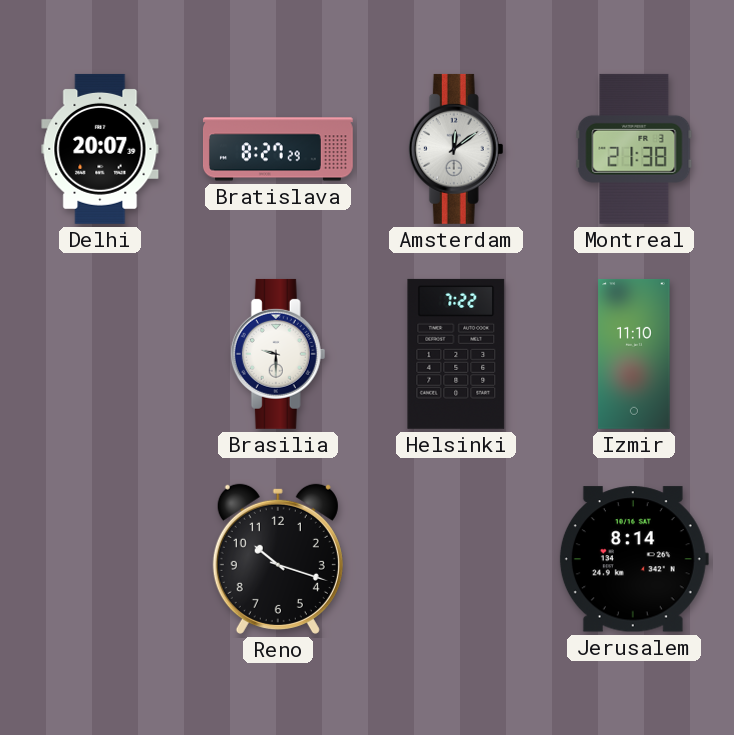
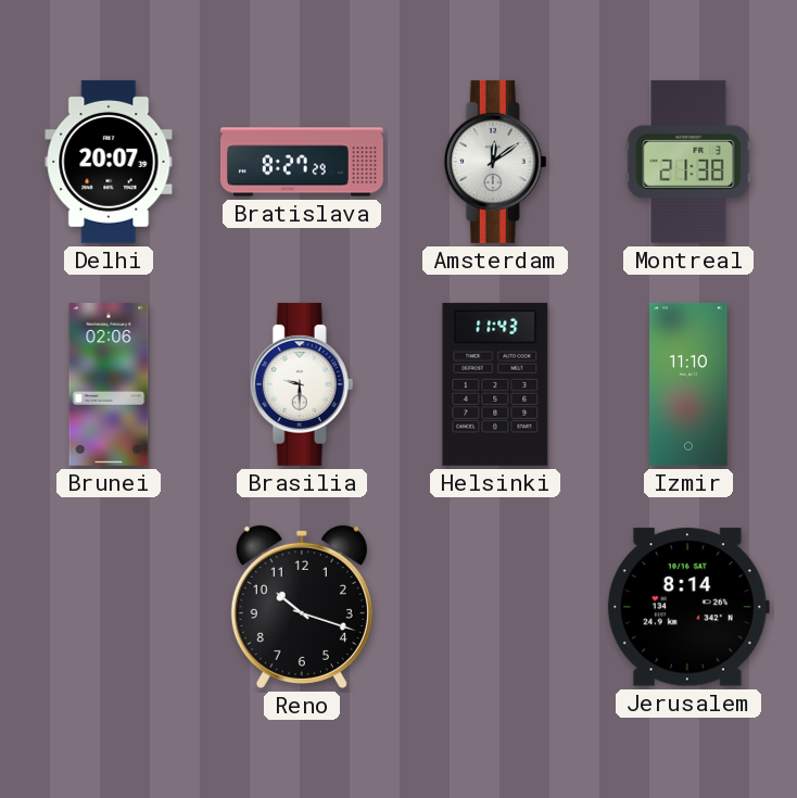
Brunei: none -> 02:06
Helsinki: 7:22 -> 11:43
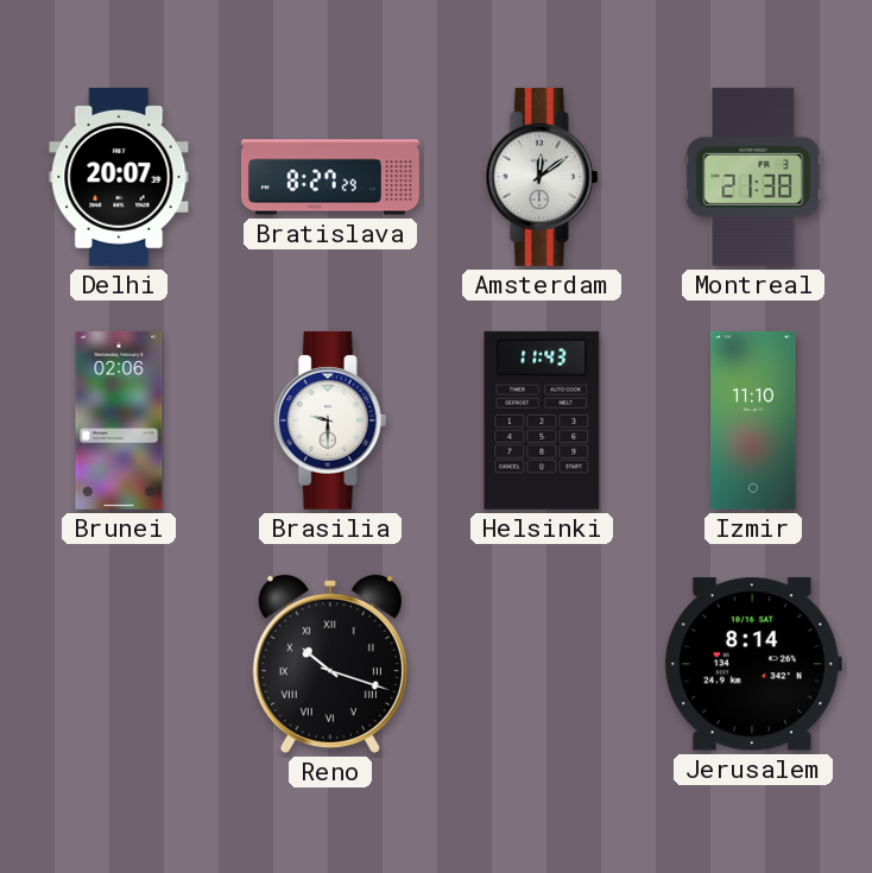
Reno numerals: Arabic -> Roman
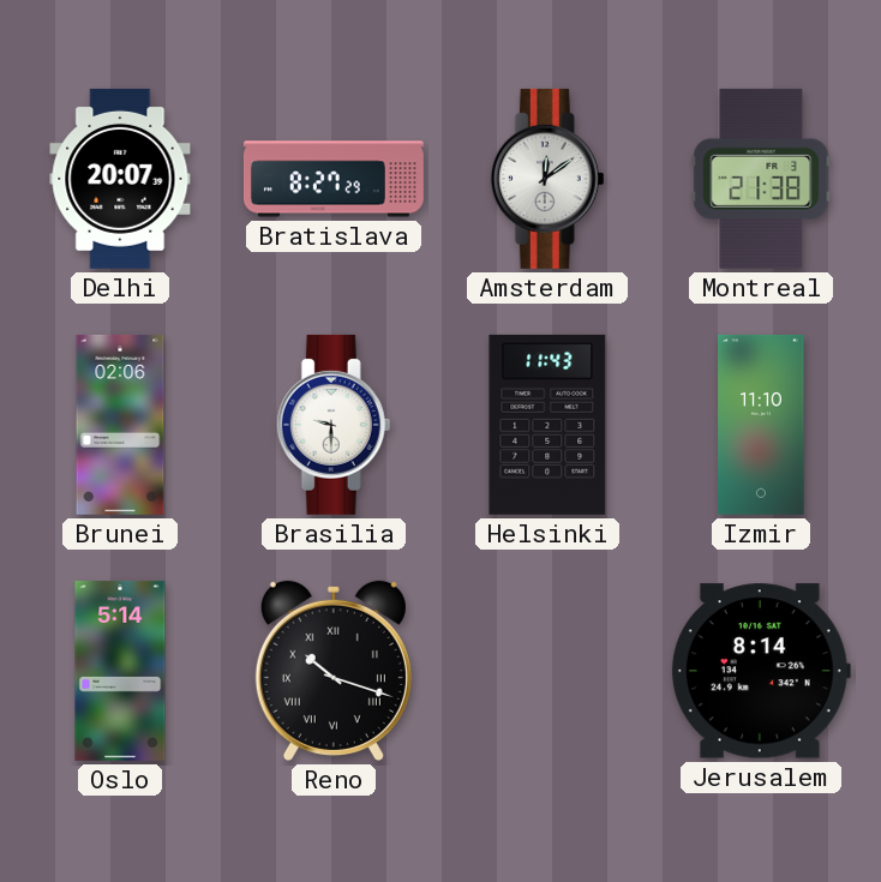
Oslo: none -> 5:14
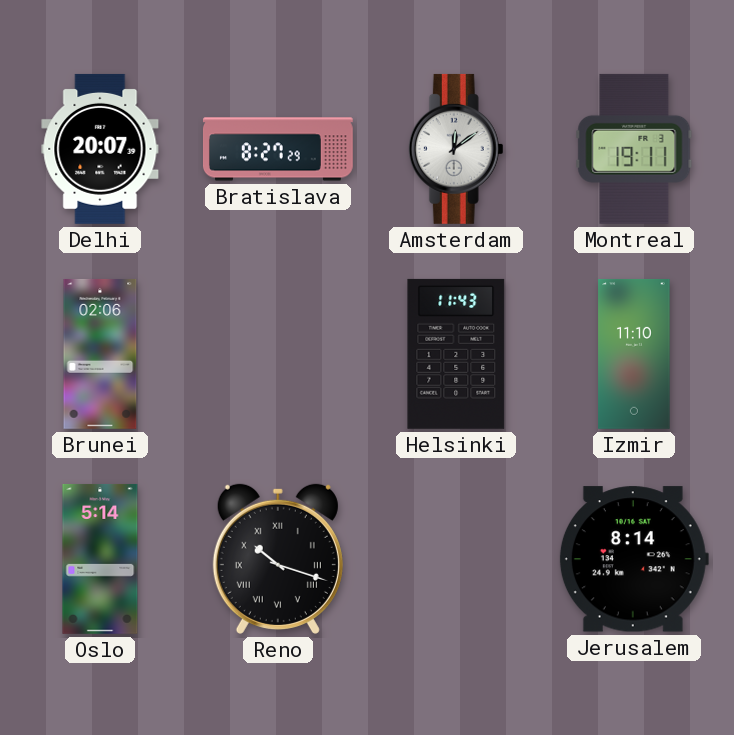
Montreal: 21:38 -> 19:11
Brasilia: 9:30 -> none
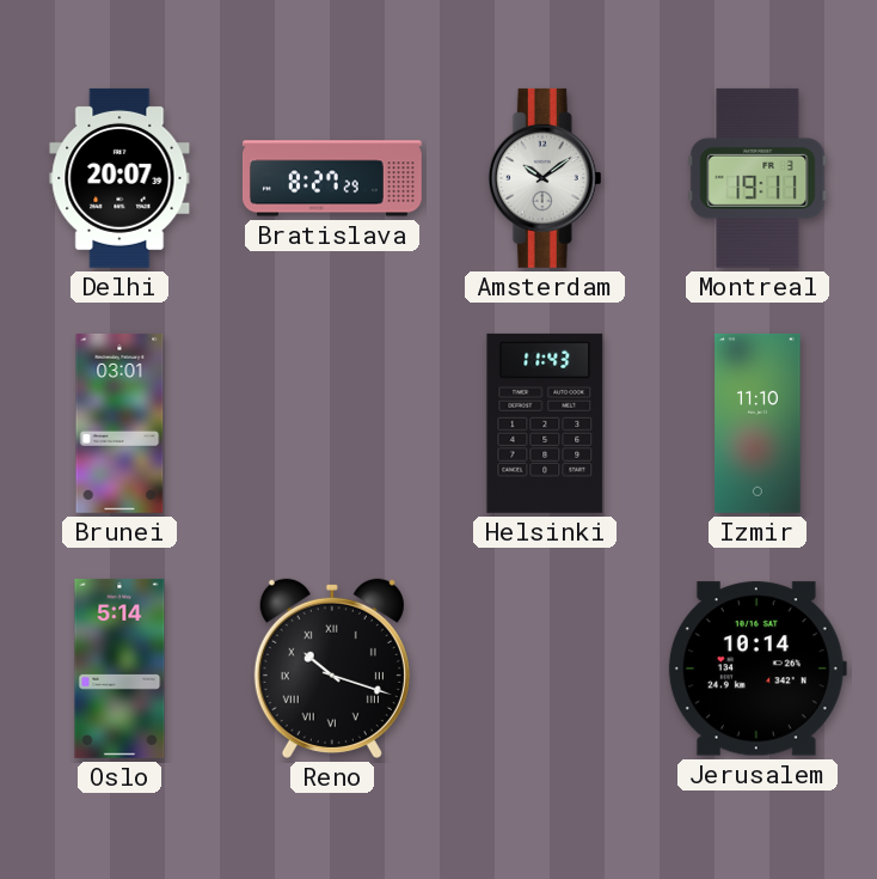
Amsterdam: 12:09 -> 10:09
Brunei: 02:06 -> 03:01
Jerusalem: 8:14 -> 10:14
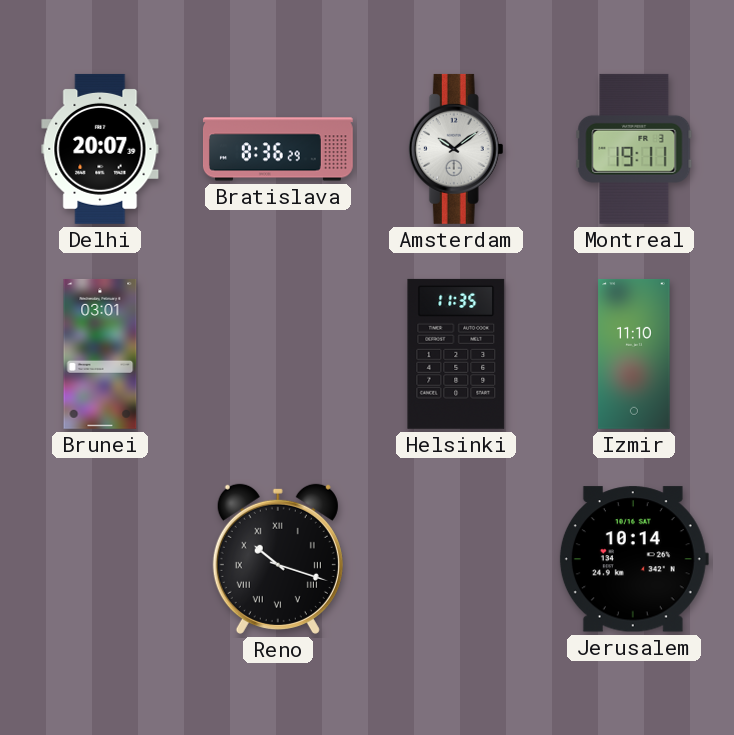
Bratislava: 8:27 -> 8:36
Helsinki: 11:43 -> 11:35
Oslo: 5:14 -> none
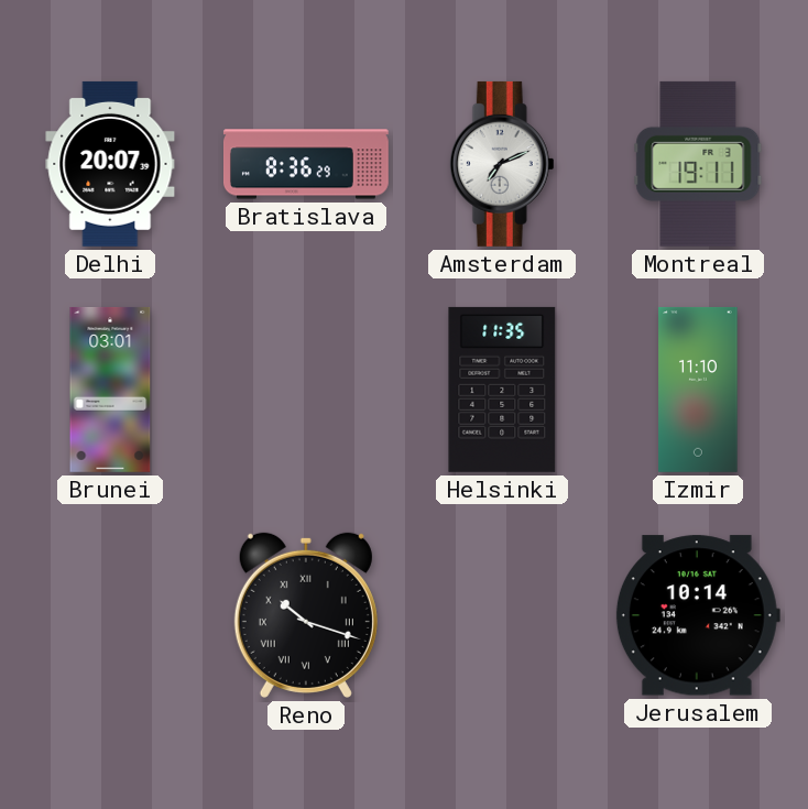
Amsterdam: 10:09 -> 7:11
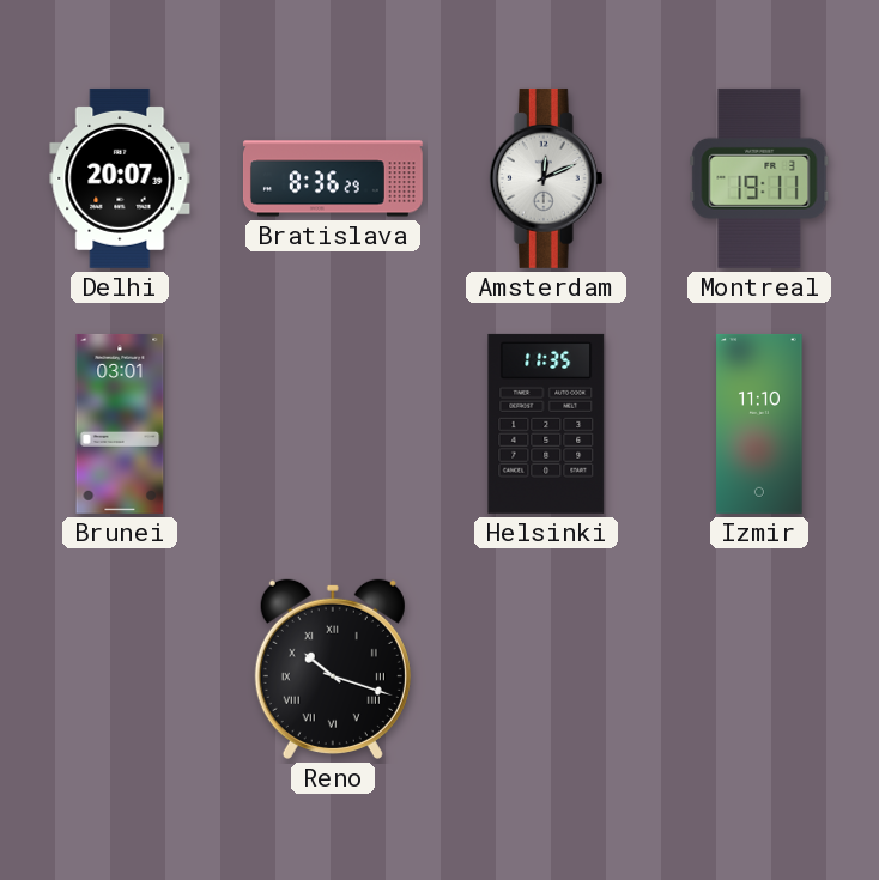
Amsterdam: 7:11 -> 12:11
Jerusalem: 10:14 -> none
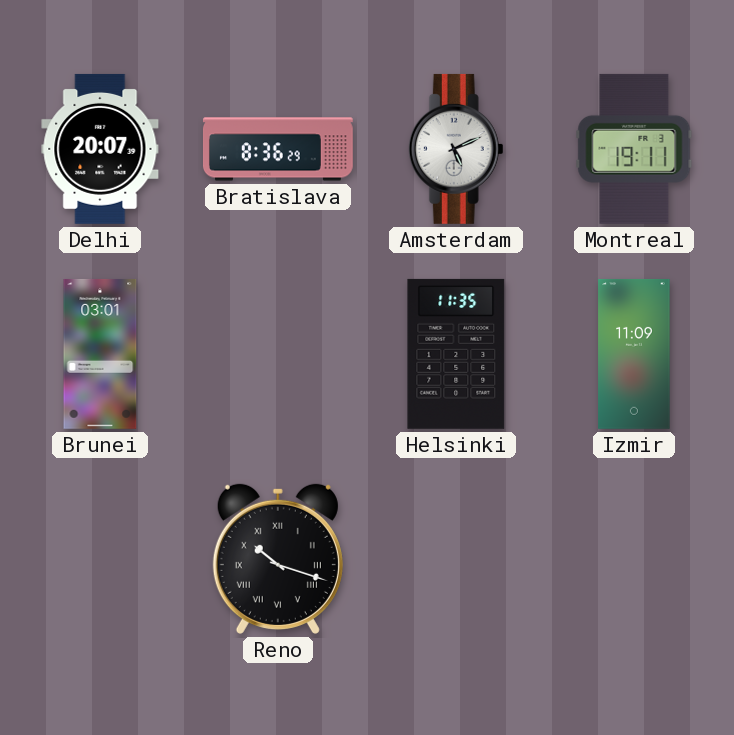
Amsterdam: 12:11 -> 5:11
Izmir: 11:10 -> 11:09
